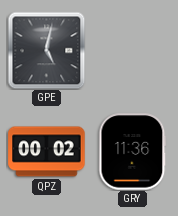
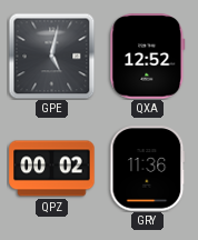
QXA: none -> 12:52
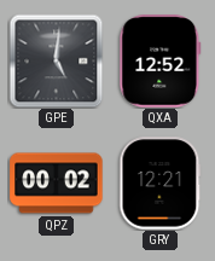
GPE: 5:02 -> 5:01
GRY: 11:36 -> 12:21
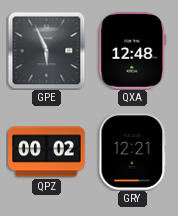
GPE: 5:01 -> 5:56
QXA: 12:52 -> 12:48
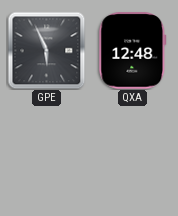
QPZ: 00:02 -> none
GRY: 12:21 -> none
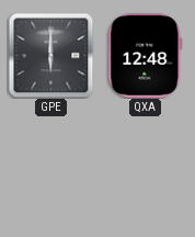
GPE: 5:56 -> 6:00
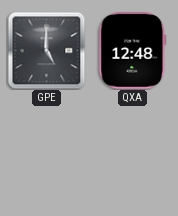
GPE: 6:00 -> 5:00
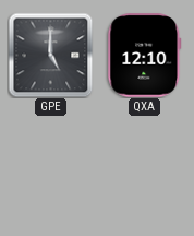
QXA: 12:48 -> 12:10
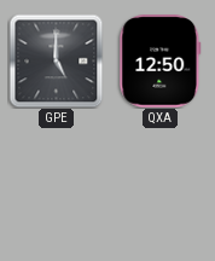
QXA: 12:10 -> 12:50
